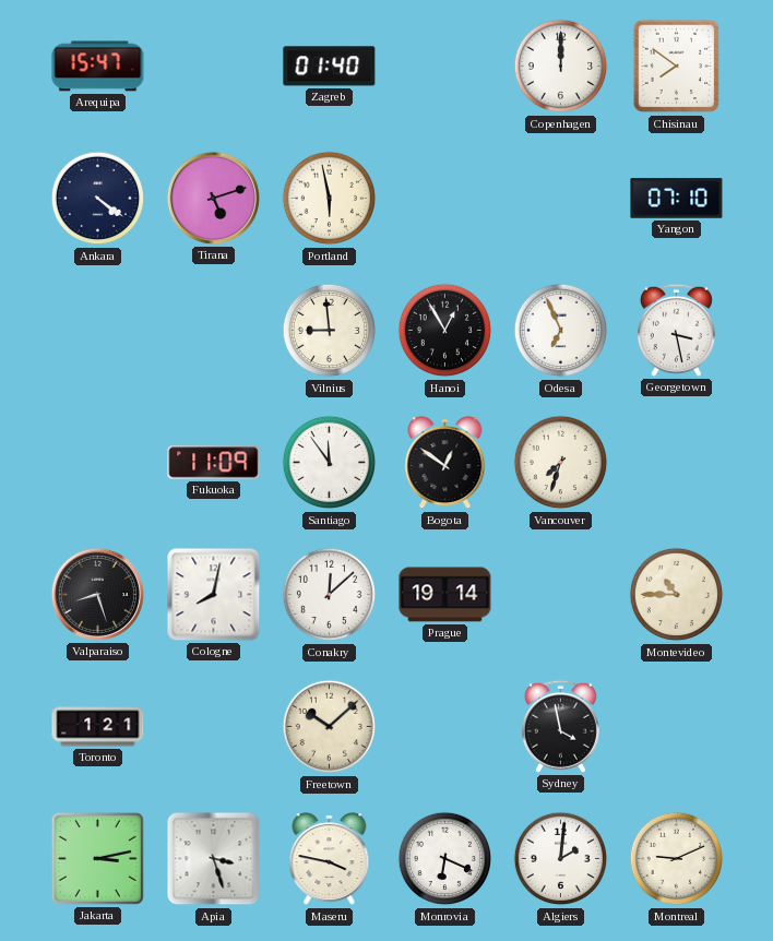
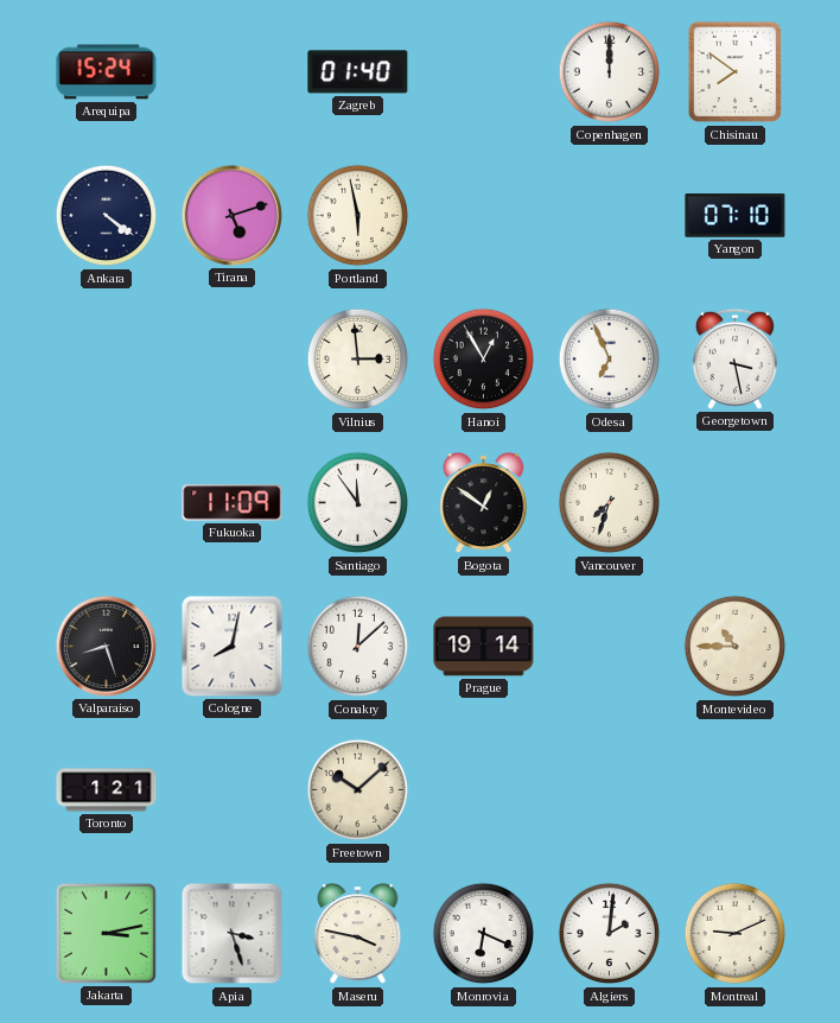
Arequipa: 15:47 -> 15:24
Vilnius: 8:59 -> 2:59
Sydney: 3:58 -> none
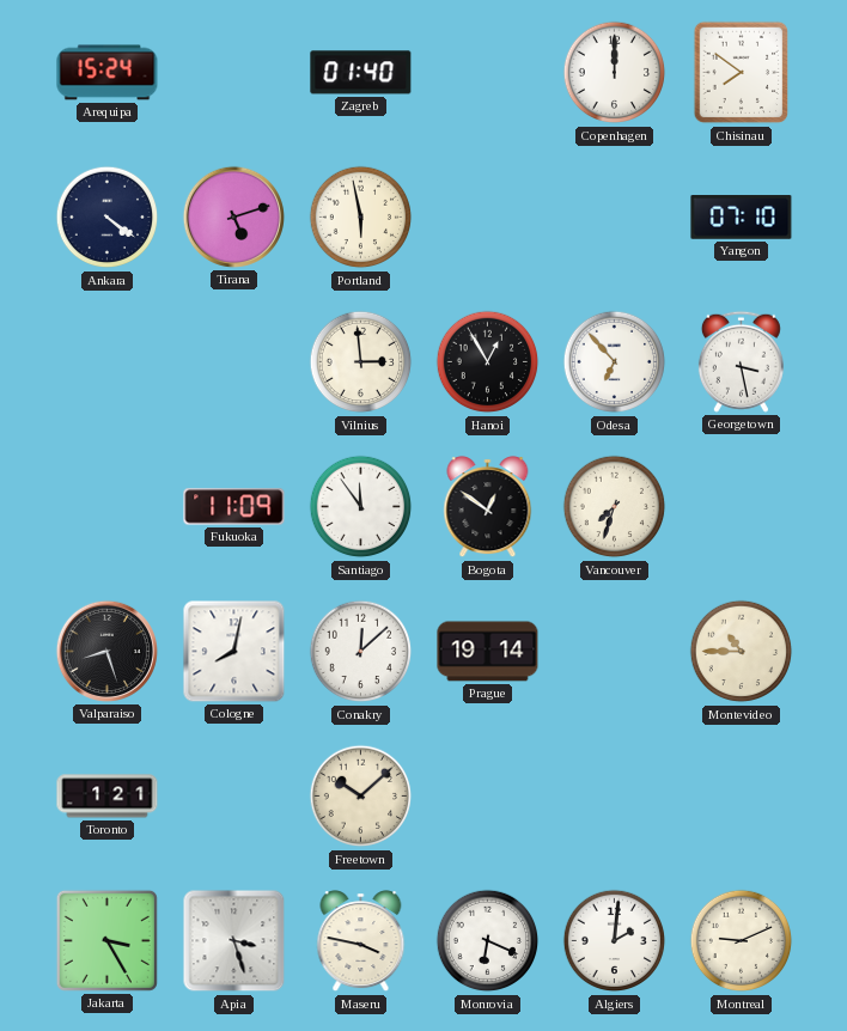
Odesa: 6:56 -> 6:53
Jakarta: 3:13 -> 3:25
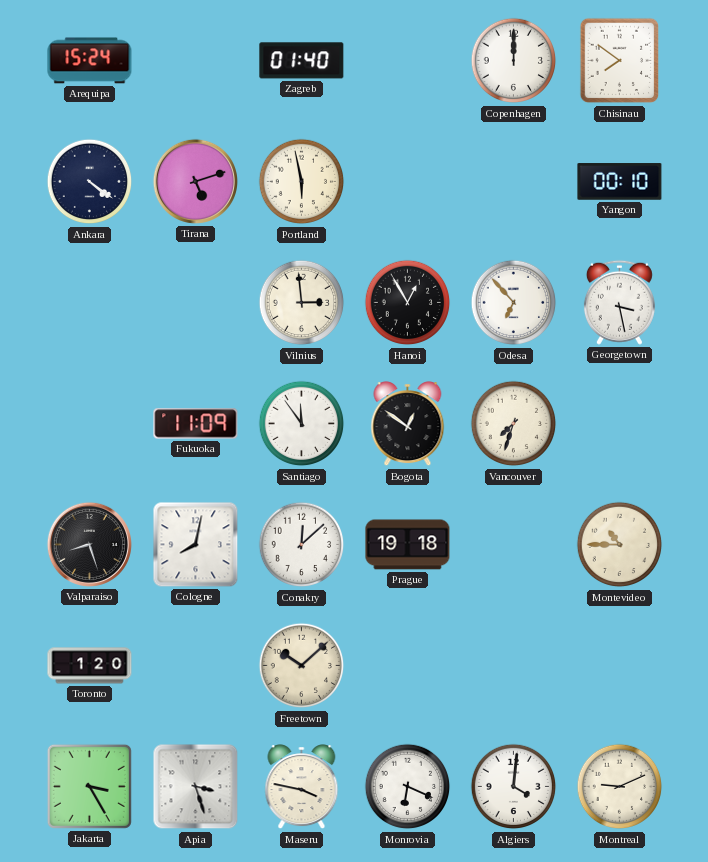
Yangon: 07:10 -> 00:10
Prague: 19:14 -> 19:18
Toronto: 1:21 -> 1:20
Algiers: 2:01 -> 4:01
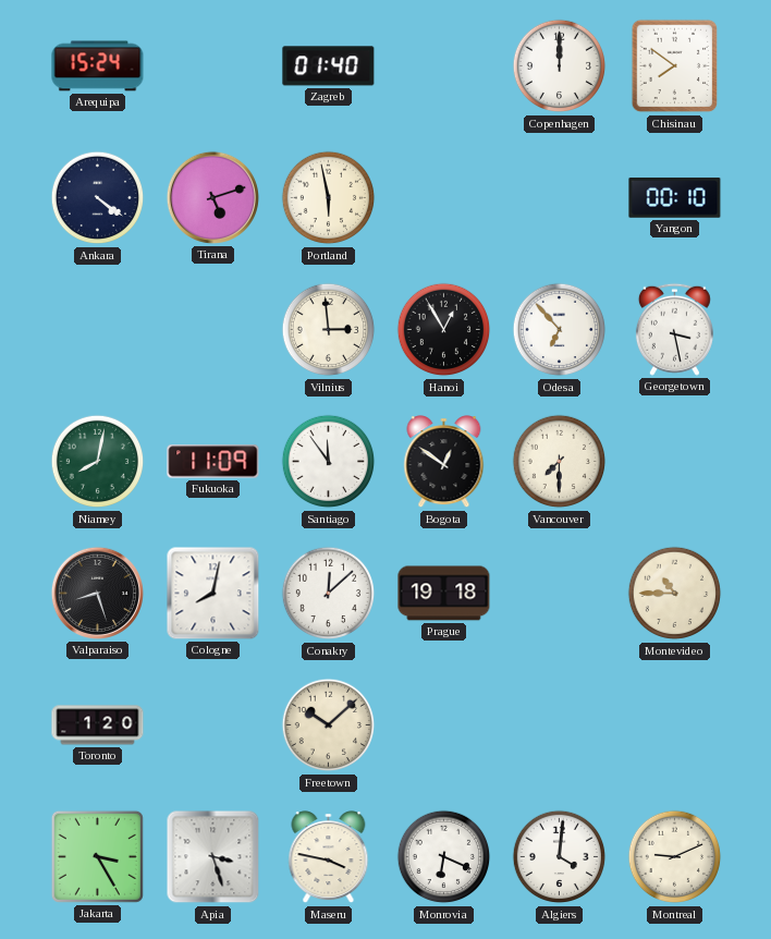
Niamey: none -> 8:02
Vancouver: 7:33 -> 7:30
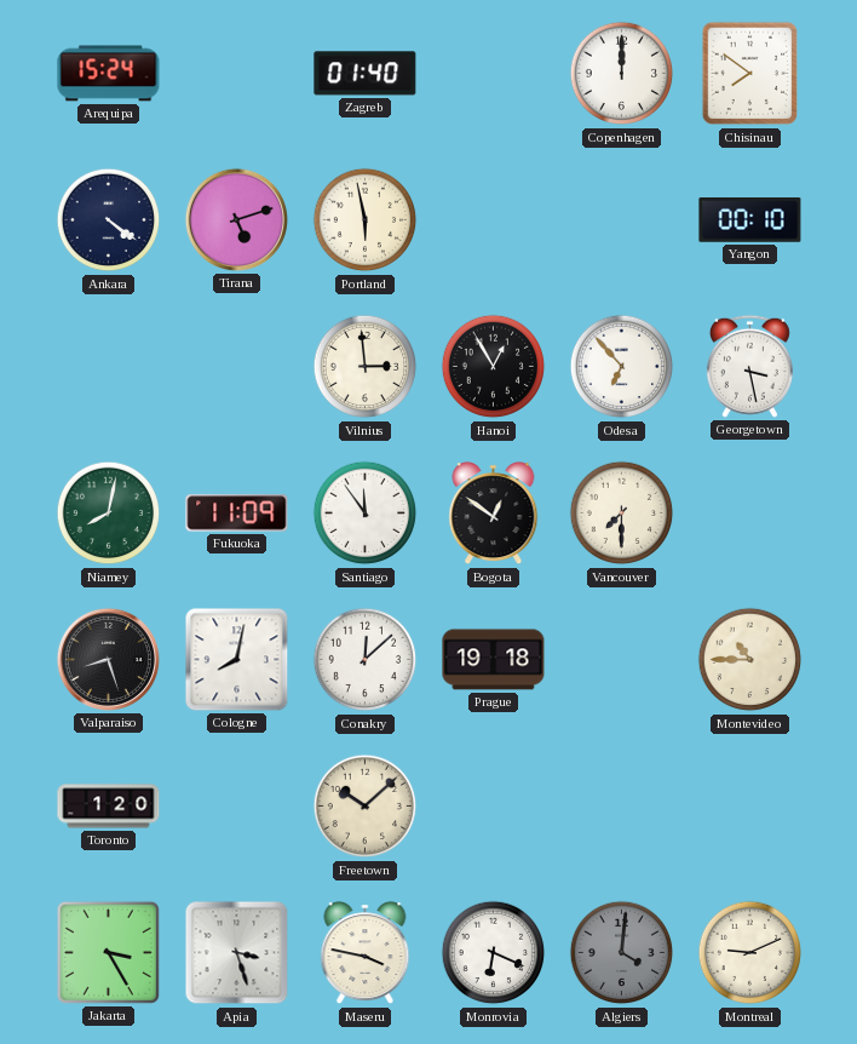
Algiers dial: white -> grey
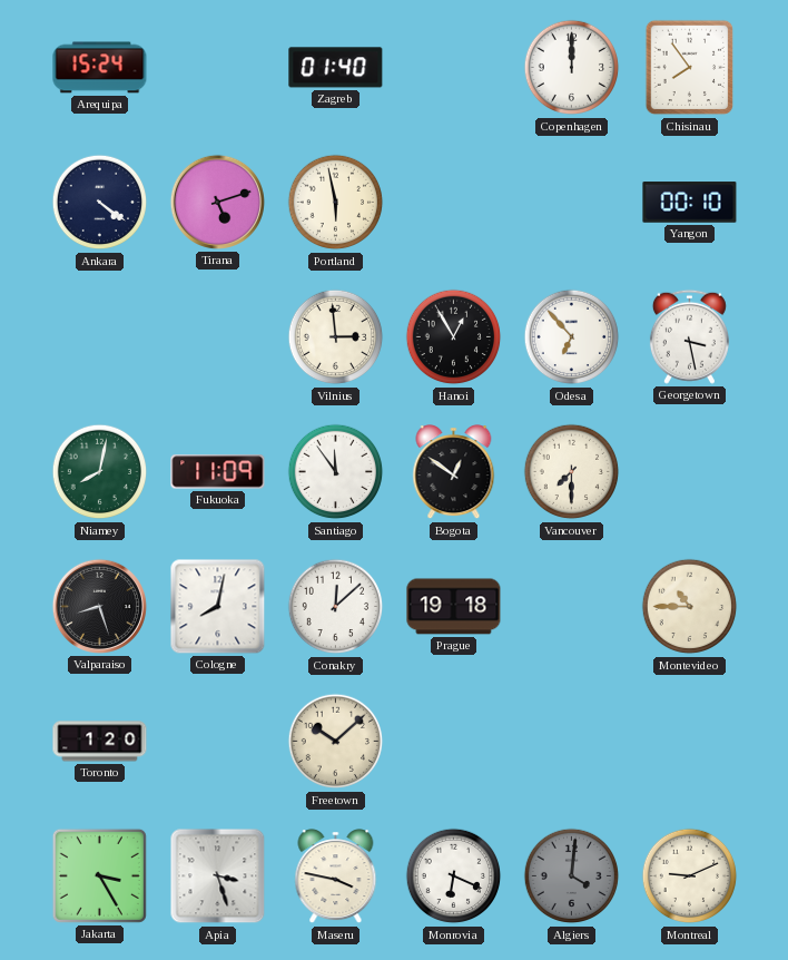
Chisinau: 7:51 -> 7:54
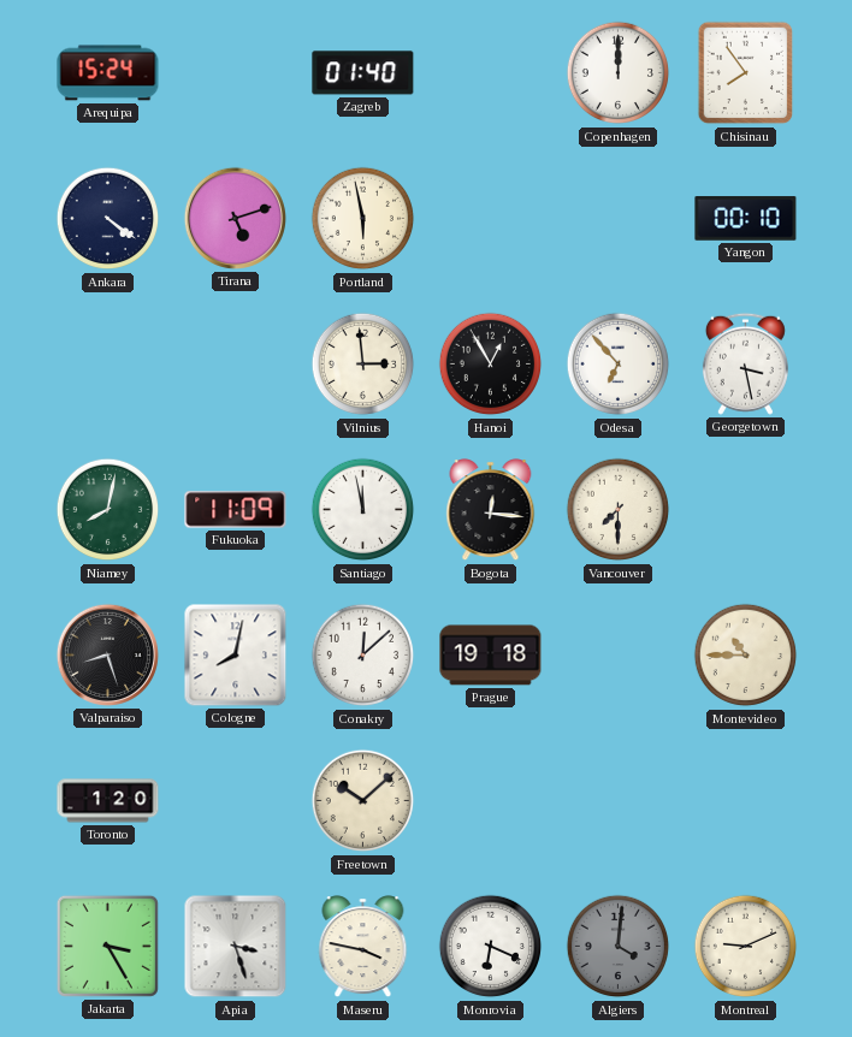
Santiago: 11:54 -> 11:58
Bogota: 12:51 -> 12:16
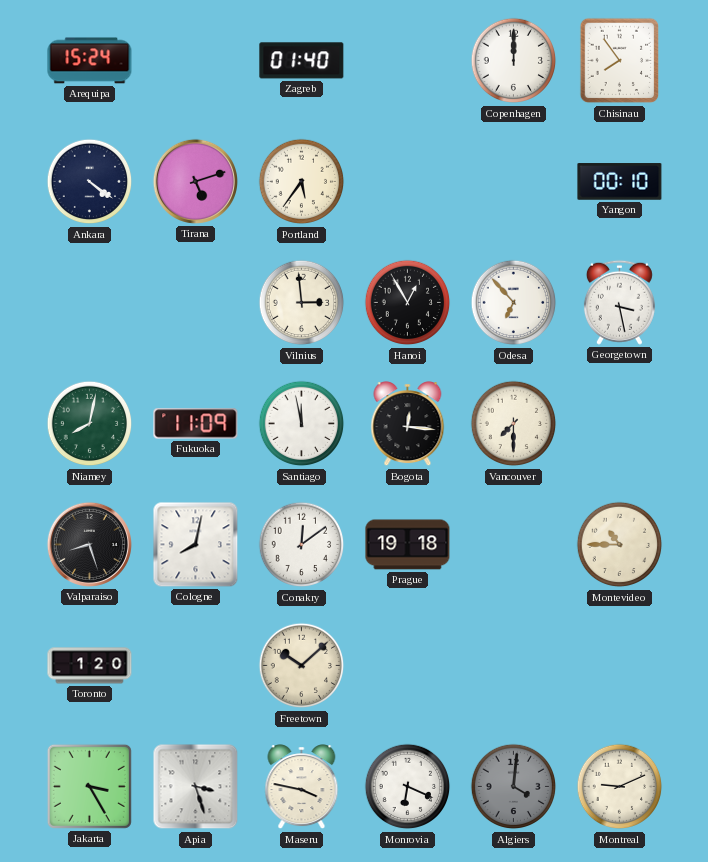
Portland: 5:58 -> 5:36
Conakry: 12:08 -> 12:09
